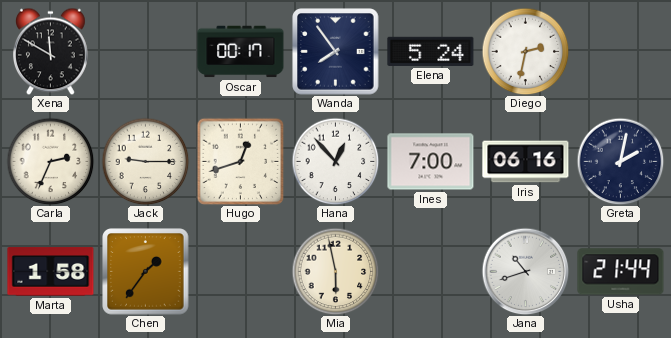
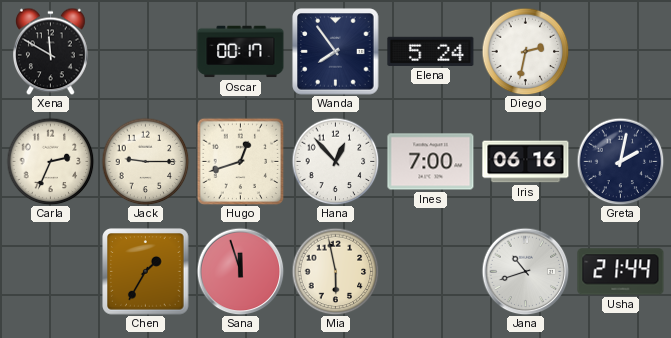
Marta: 1:58 -> none
Chen: 1:36 -> 1:35
Sana: none -> 11:57
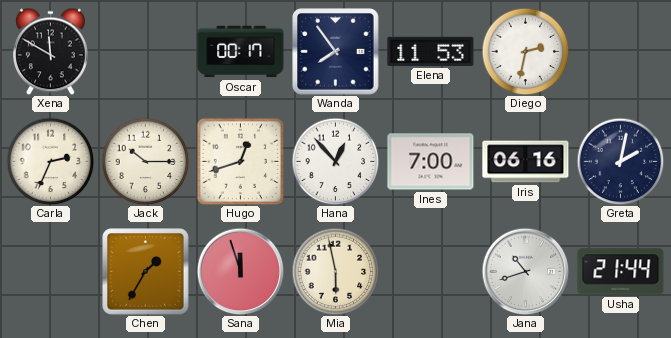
Elena: 5:24 -> 11:53
Jack: 9:15 -> 10:15
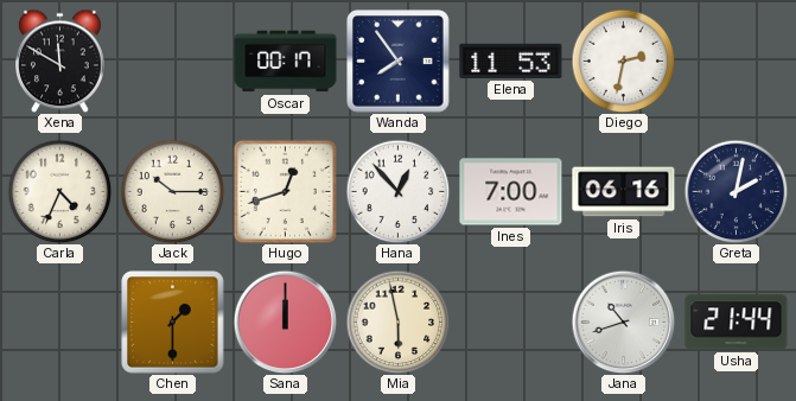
Carla: 2:34 -> 4:34
Chen: 1:35 -> 1:30
Sana: 11:57 -> 12:00
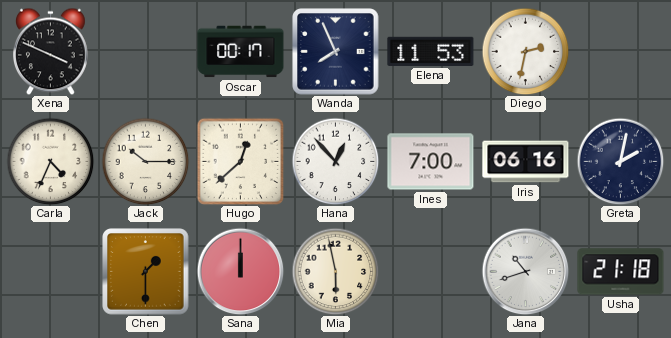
Xena: 11:50 -> 3:49
Wanda: 7:54 -> 7:56
Hugo: 12:42 -> 12:38
Usha: 21:44 -> 21:18
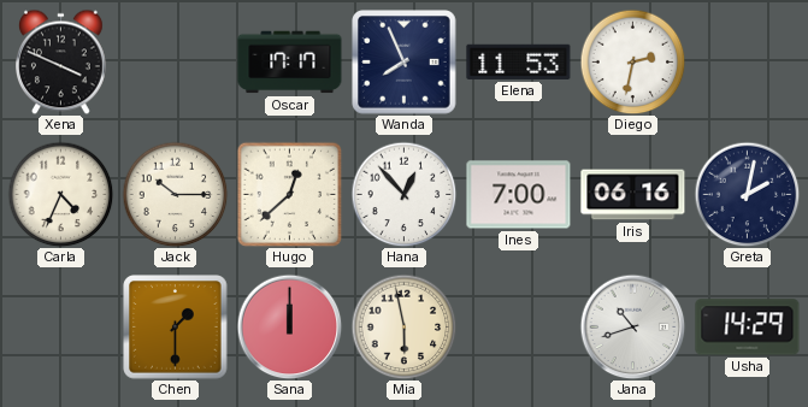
Oscar: 00:17 -> 17:17
Usha: 21:18 -> 14:29
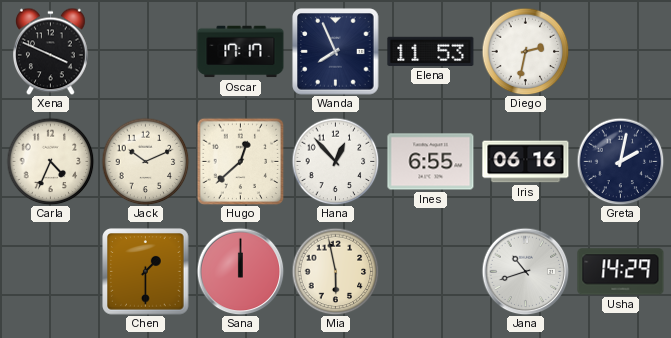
Jack: 10:15 -> 10:11
Ines: 7:00 -> 6:55
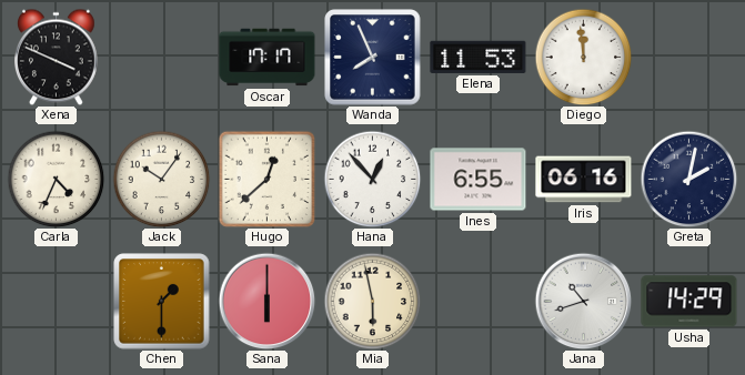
Diego: 2:32 -> 11:59
Jack: 10:11 -> 10:06
Sana: 12:00 -> 6:00
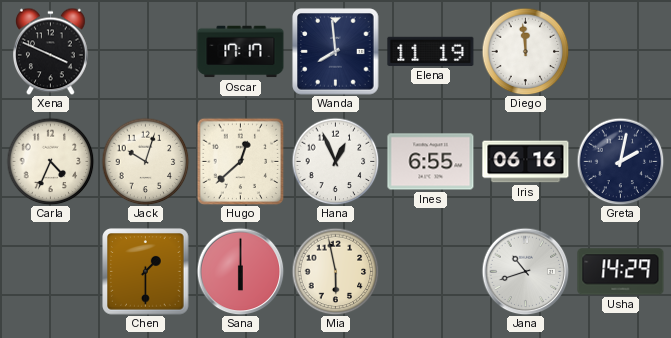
Wanda: 7:56 -> 7:59
Elena: 11:53 -> 11:19
Jack: 10:06 -> 10:03
Hana: 12:53 -> 12:56
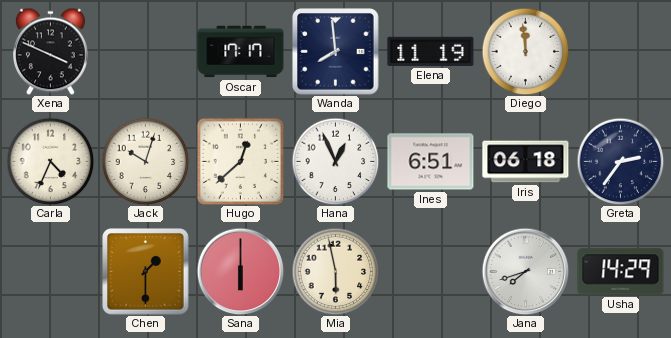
Ines: 6:55 -> 6:51
Iris: 06:16 -> 06:18
Greta: 2:02 -> 2:36
Jana: 10:42 -> 7:42
